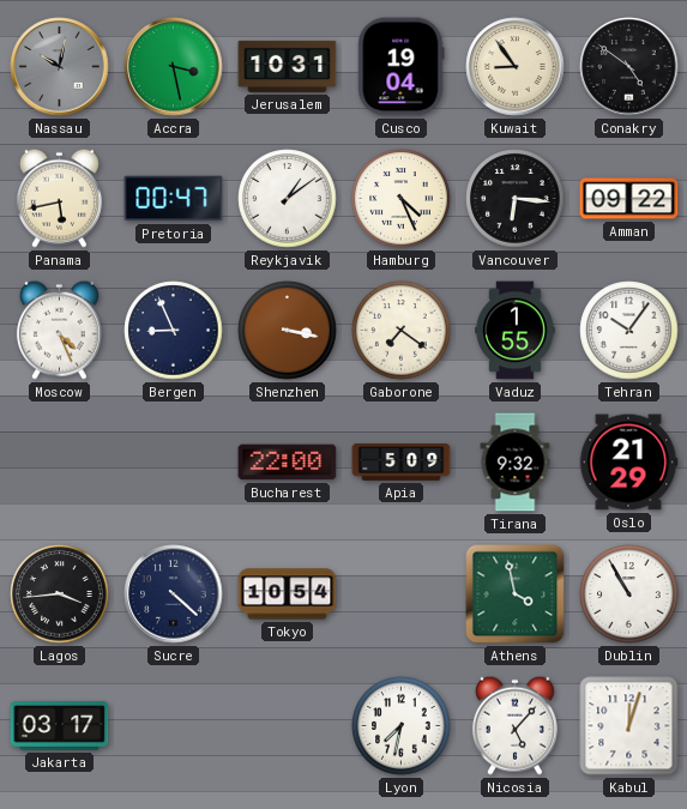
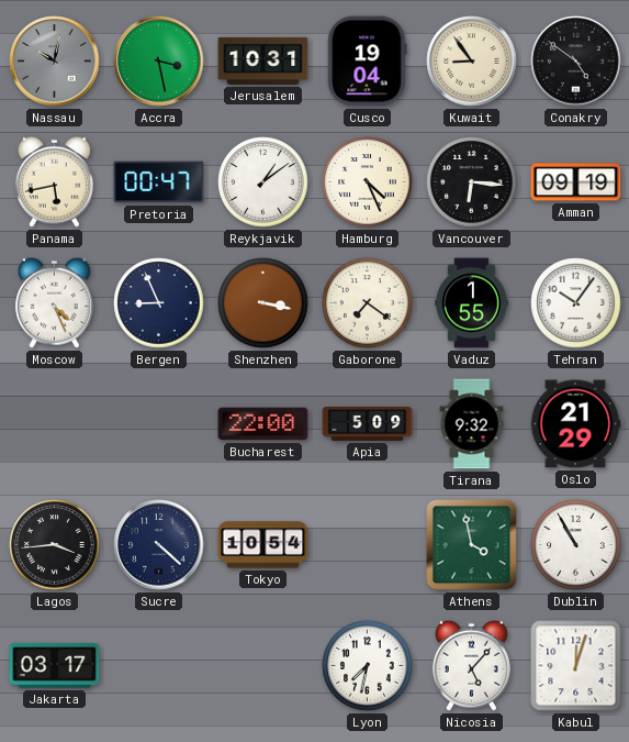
Amman: 09:22 -> 09:19
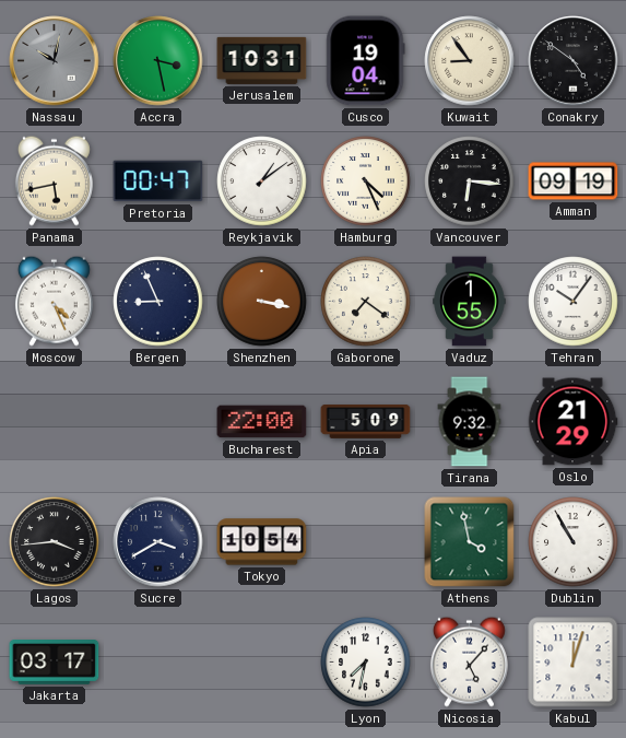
Sucre: 4:22 -> 3:40
